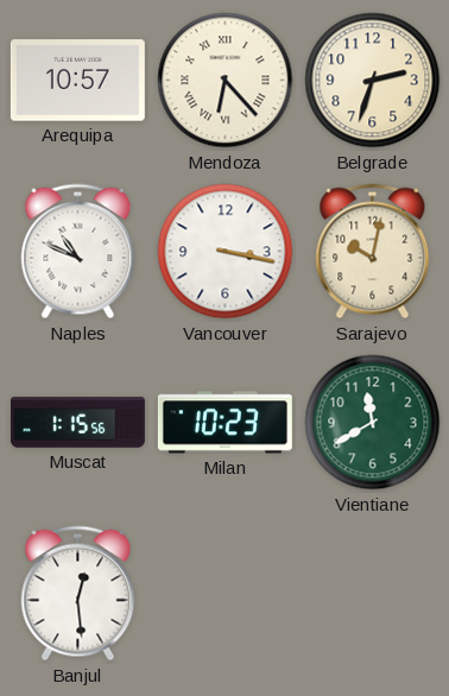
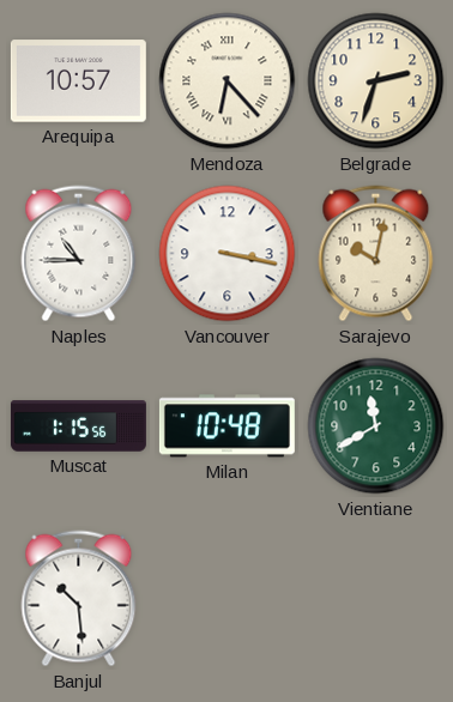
Naples: 10:49 -> 10:45
Milan: 10:23 -> 10:48
Banjul: 12:29 -> 10:29
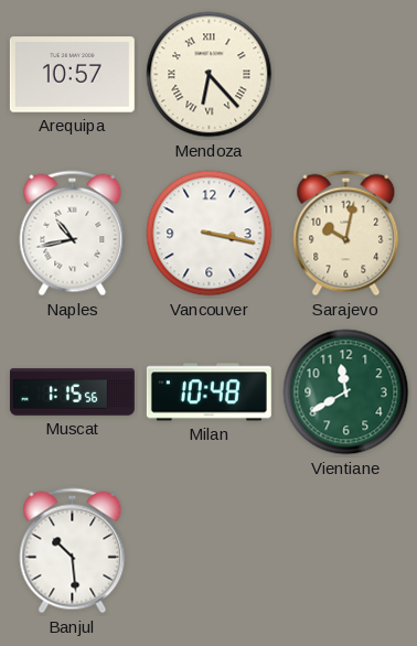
Belgrade: 2:33 -> none
Naples: 10:45 -> 10:43
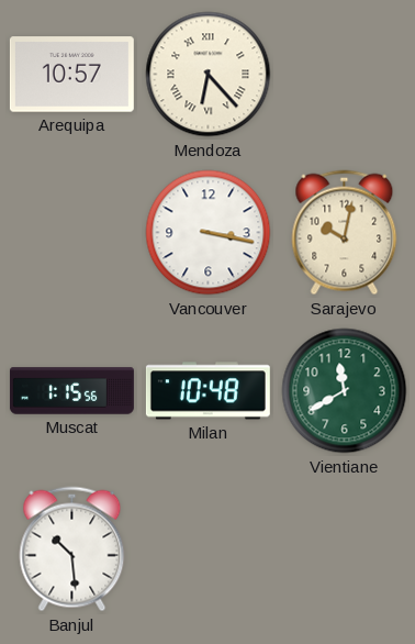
Naples: 10:43 -> none
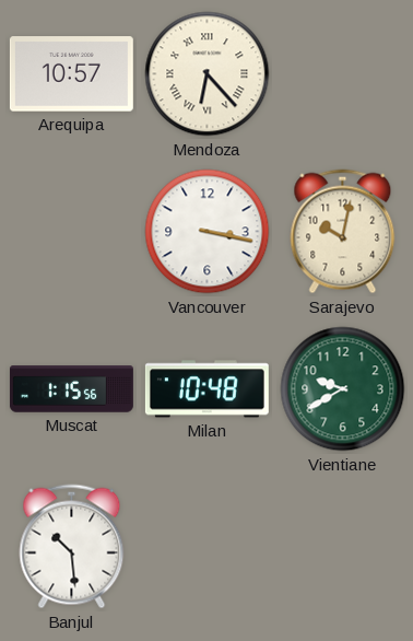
Vientiane: 11:40 -> 9:40
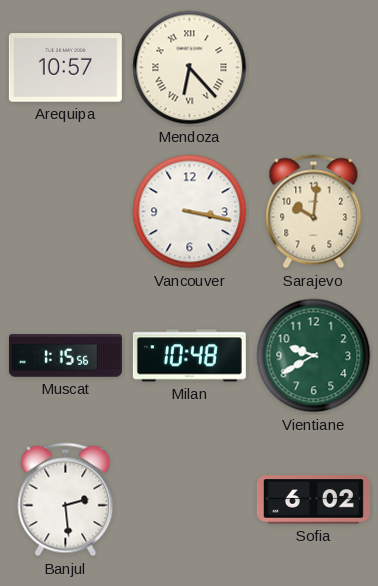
Sarajevo: 10:02 -> 10:01
Banjul: 10:29 -> 2:29
Sofia: none -> 6:02
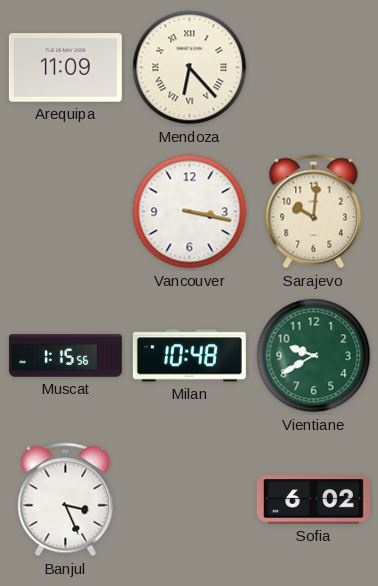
Arequipa: 10:57 -> 11:09
Banjul: 2:29 -> 3:26
